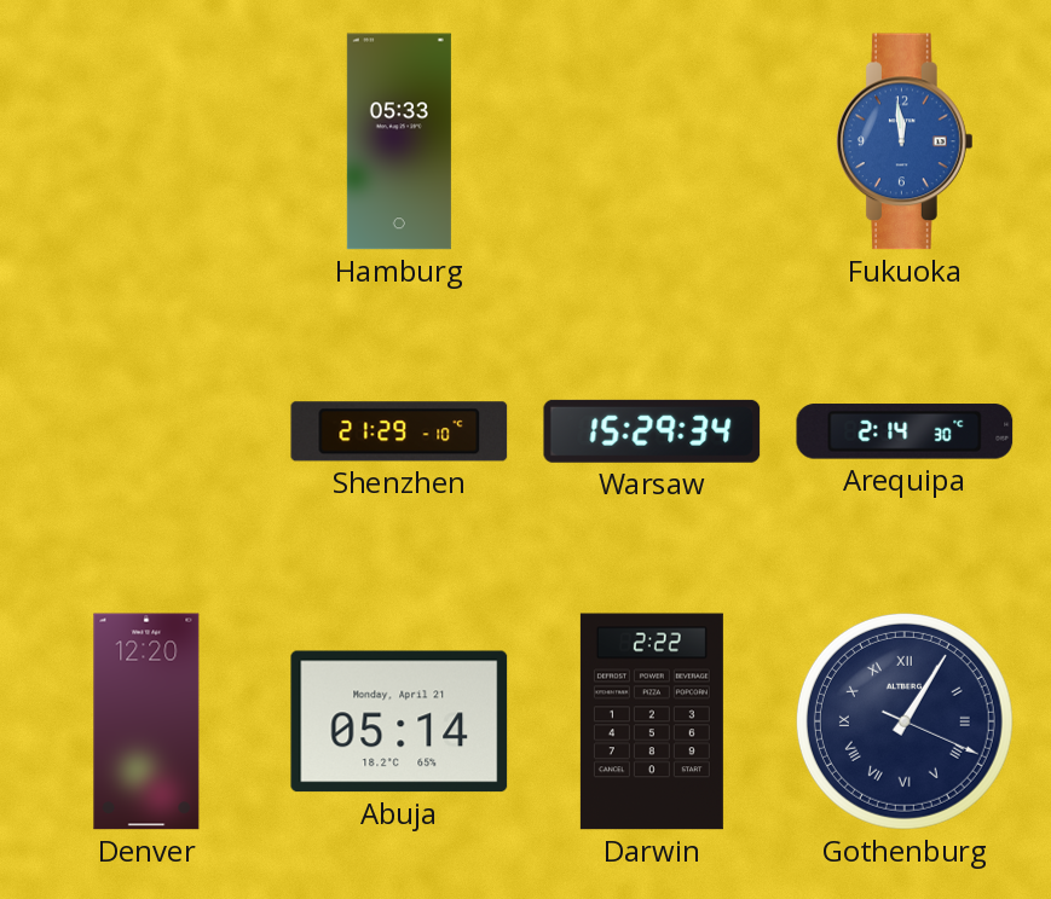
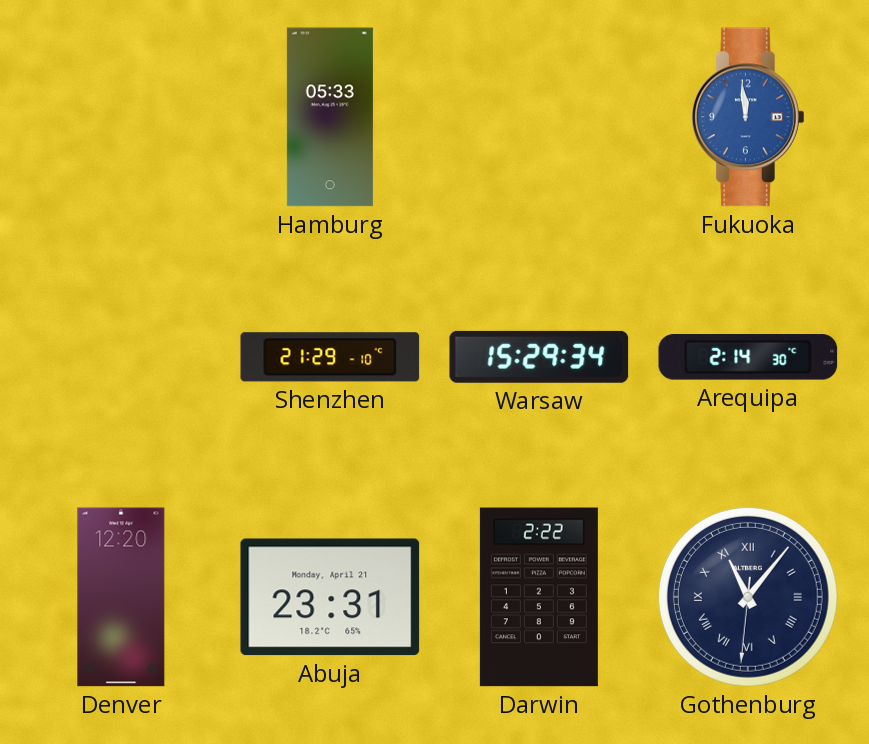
Abuja: 05:14 -> 23:31
Gothenburg: 1:05 -> 11:06
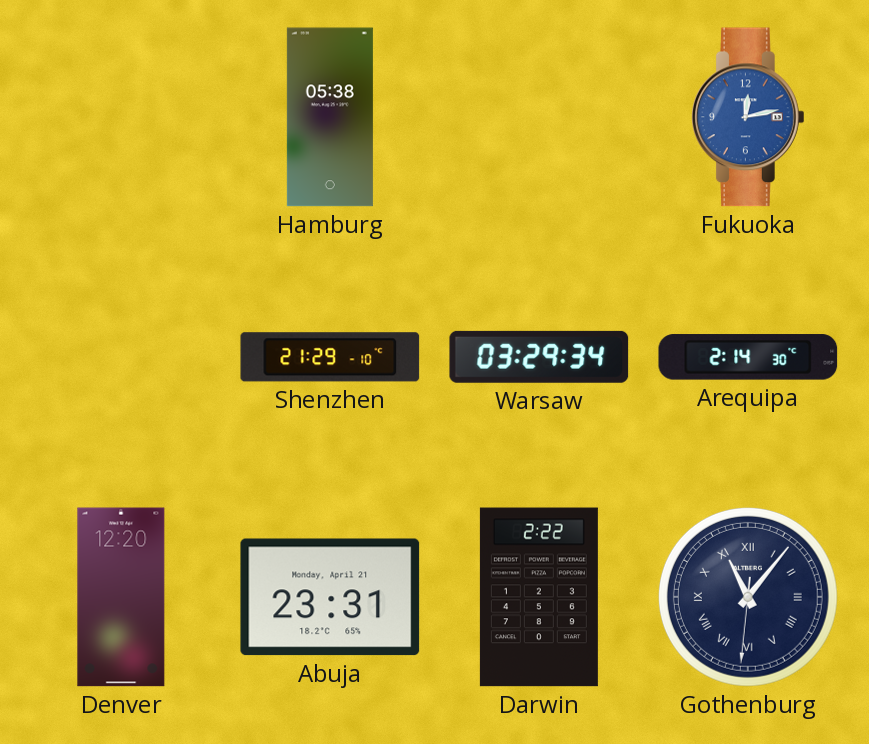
Hamburg: 05:33 -> 05:38
Fukuoka: 11:59 -> 12:13
Warsaw: 15:29 -> 03:29
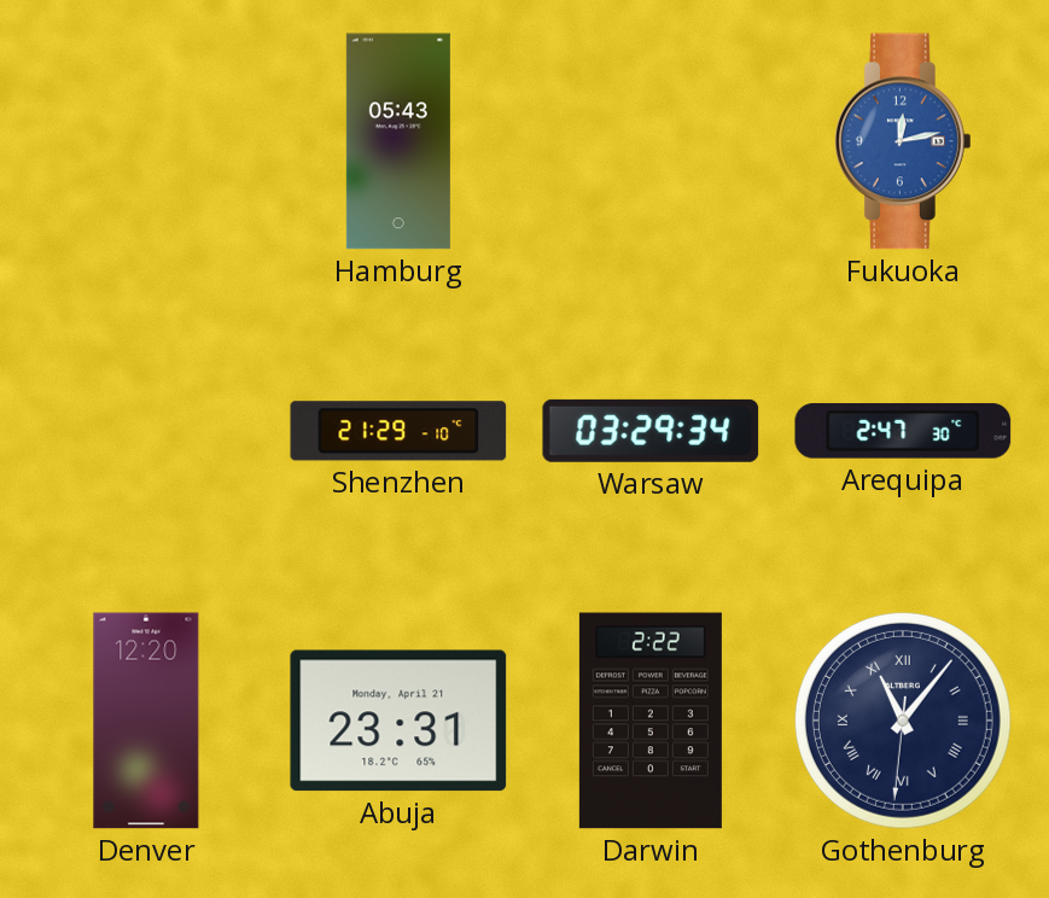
Hamburg: 05:38 -> 05:43
Arequipa: 2:14 -> 2:47
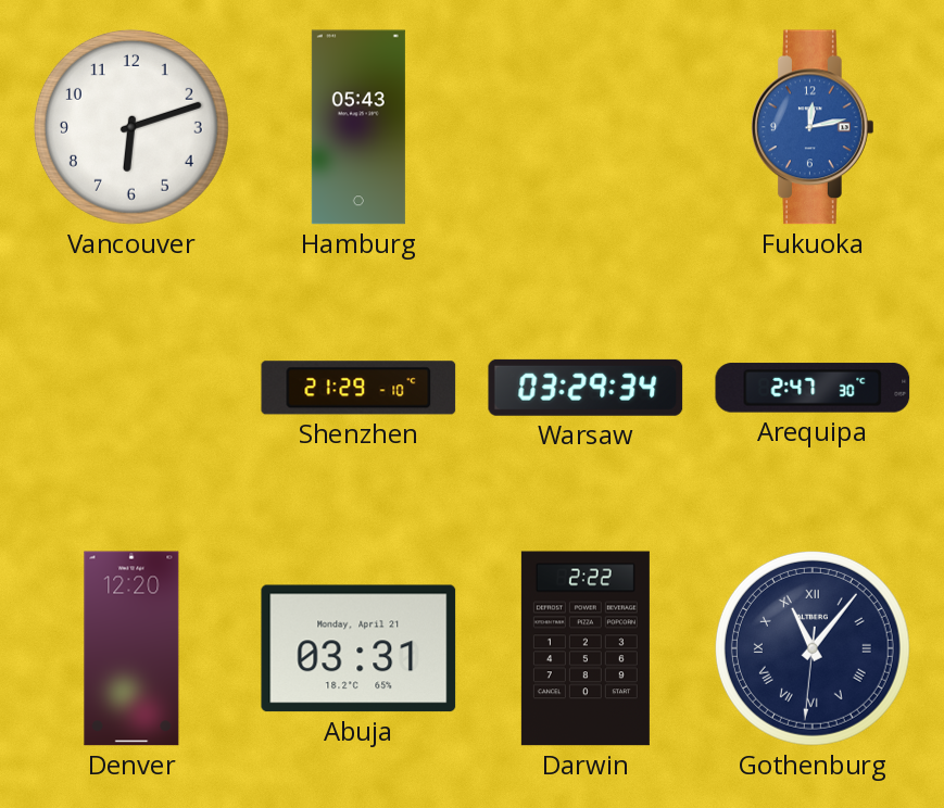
Vancouver: none -> 6:12
Abuja: 23:31 -> 03:31
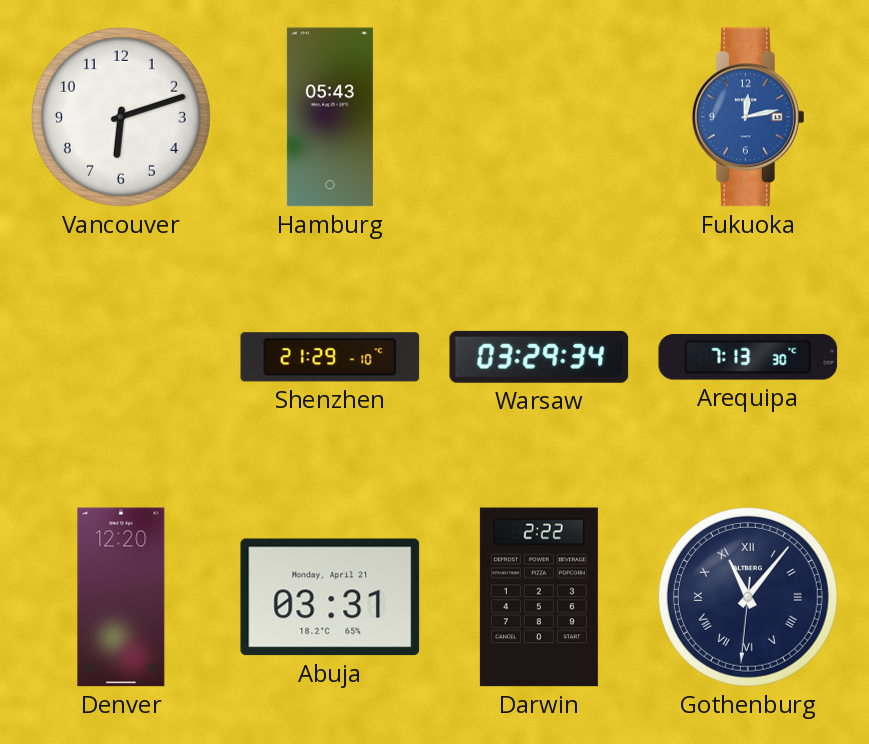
Arequipa: 2:47 -> 7:13
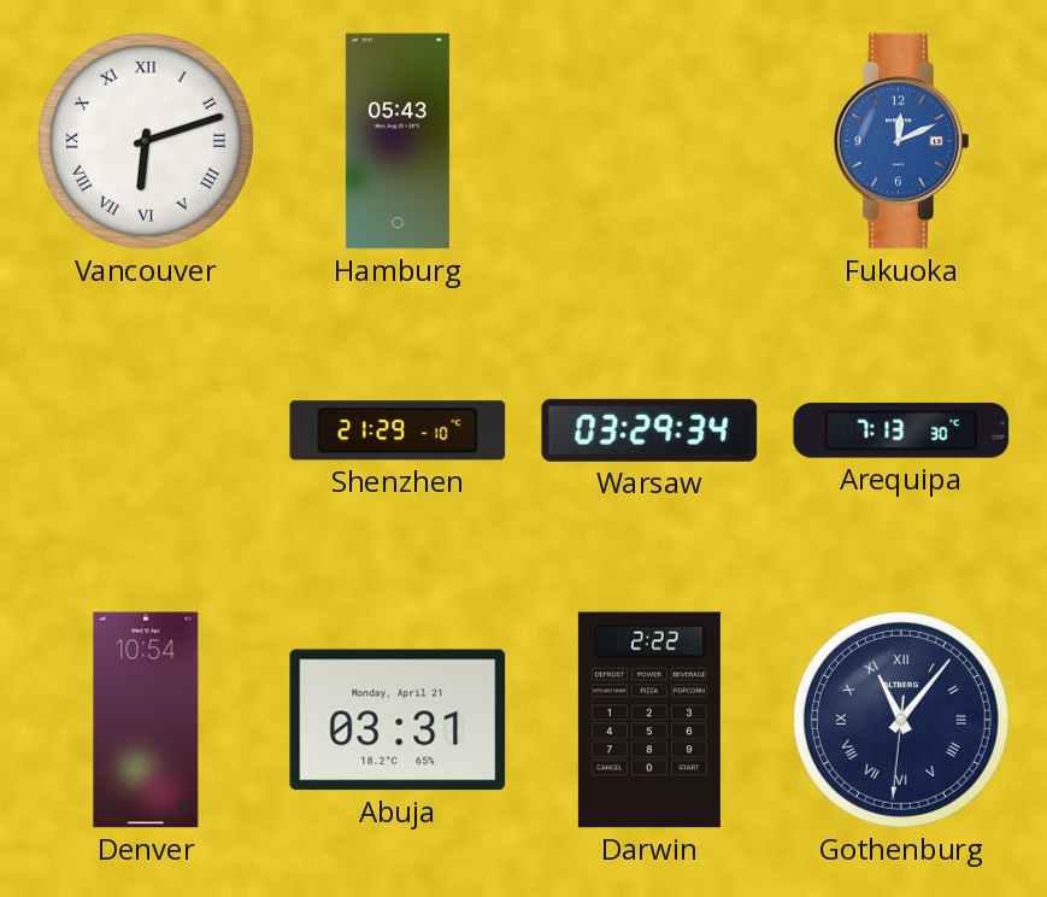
Vancouver numerals: Arabic -> Roman
Fukuoka: 12:13 -> 12:11
Denver: 12:20 -> 10:54
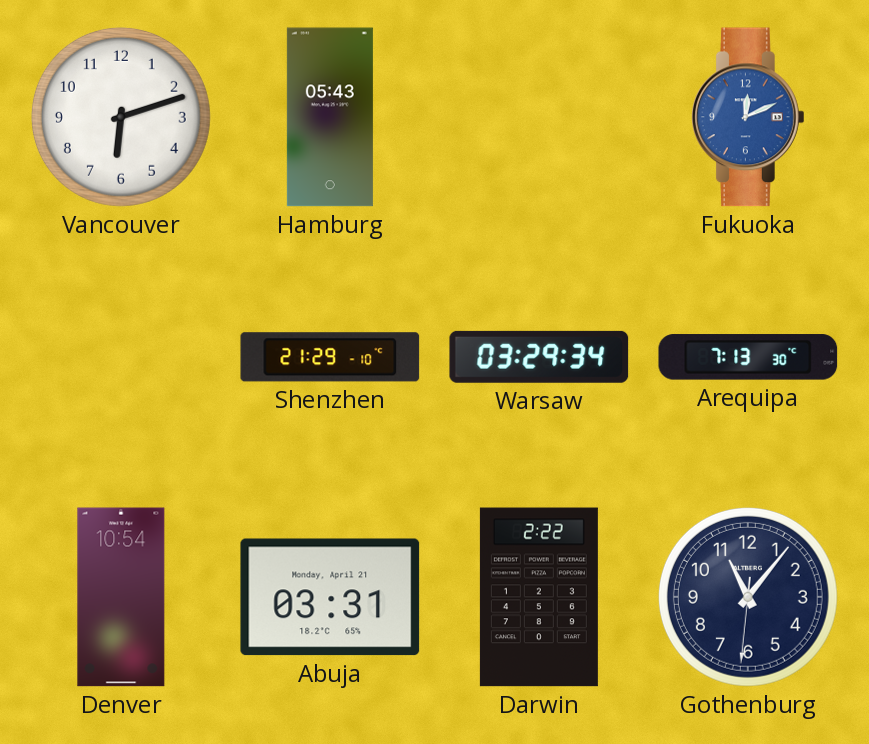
Vancouver numerals: Roman -> Arabic
Gothenburg numerals: Roman -> Arabic
